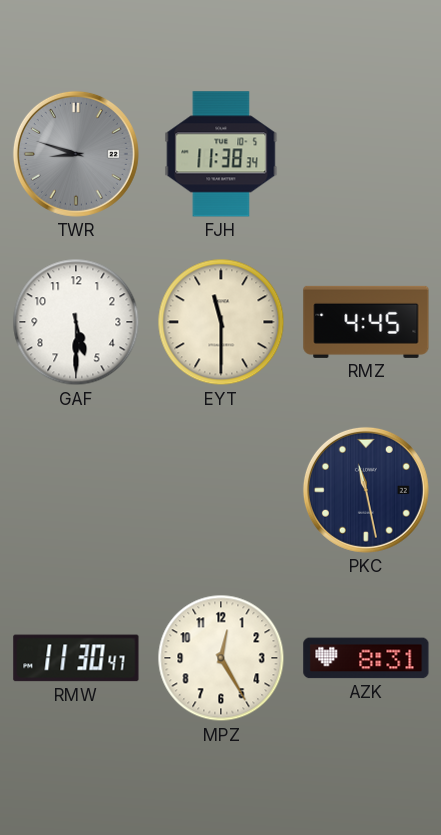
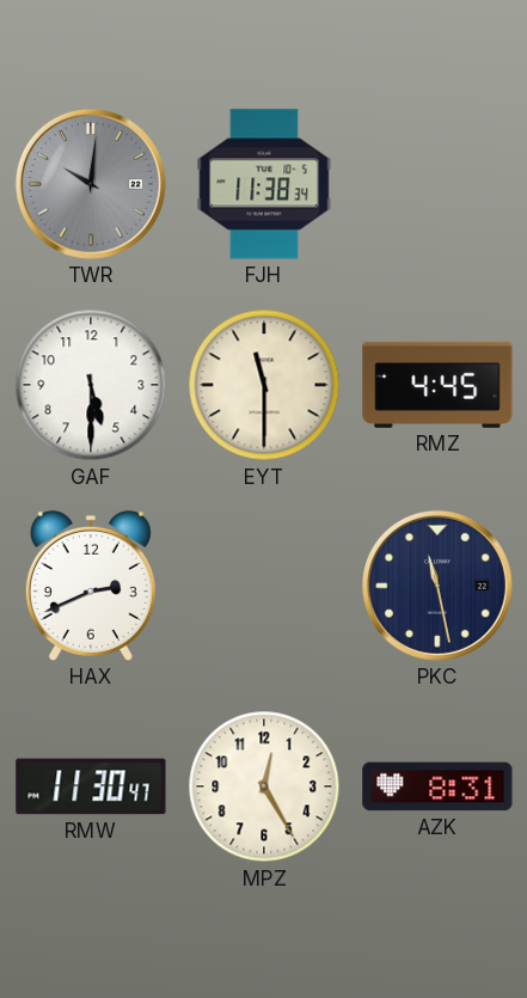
TWR: 8:48 -> 10:01
HAX: none -> 2:41
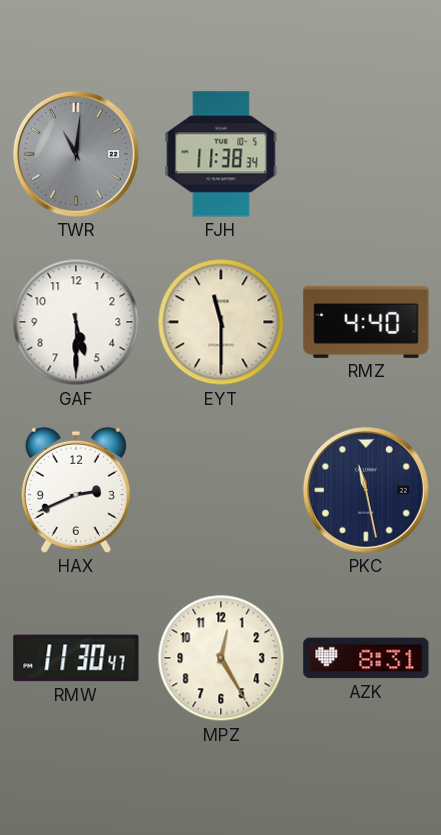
TWR: 10:01 -> 11:01
RMZ: 4:45 -> 4:40
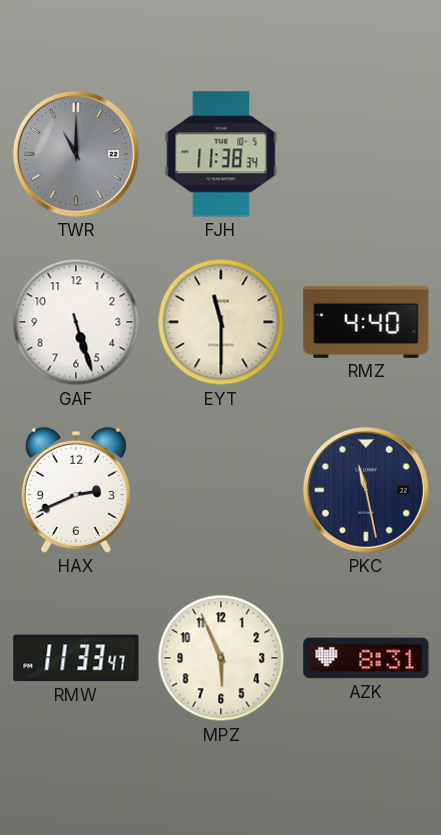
TWR: 11:01 -> 11:00
GAF: 5:30 -> 5:27
RMW: 11:30 -> 11:33
MPZ: 12:25 -> 5:56
